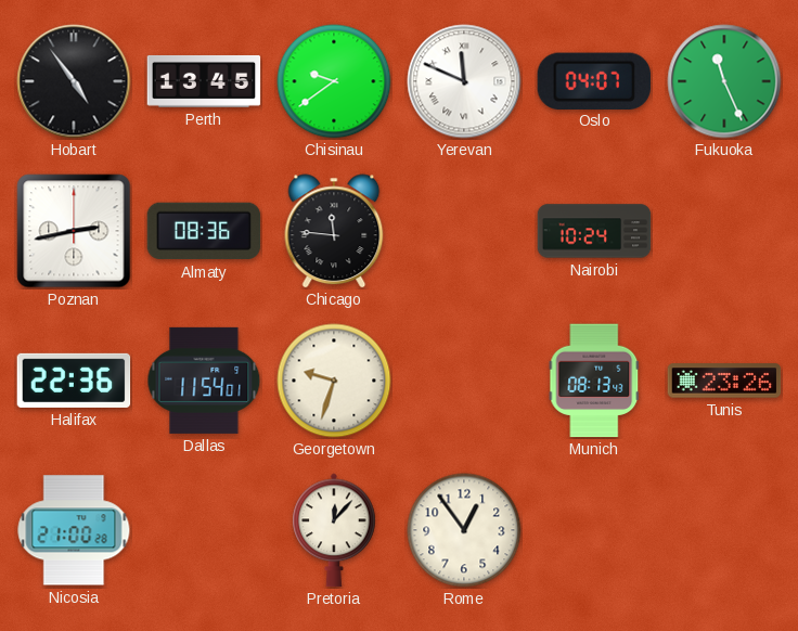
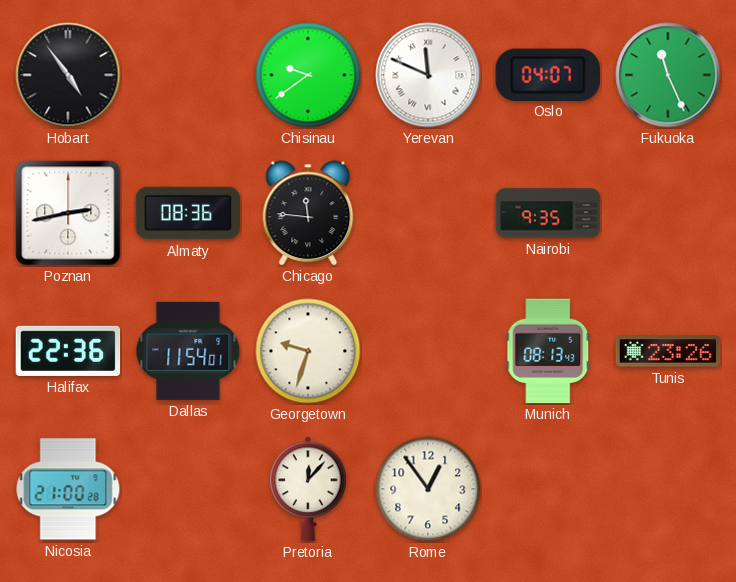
Perth: 13:45 -> none
Nairobi: 10:24 -> 9:35
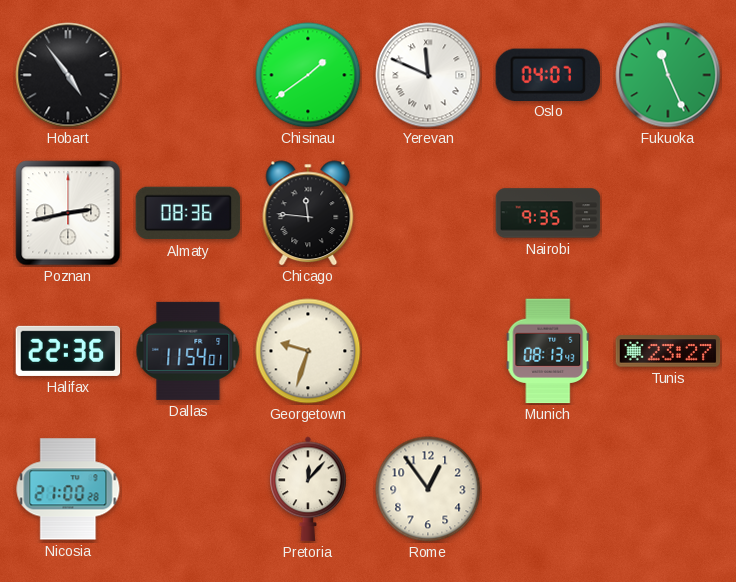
Chisinau: 9:39 -> 1:39
Tunis: 23:26 -> 23:27
